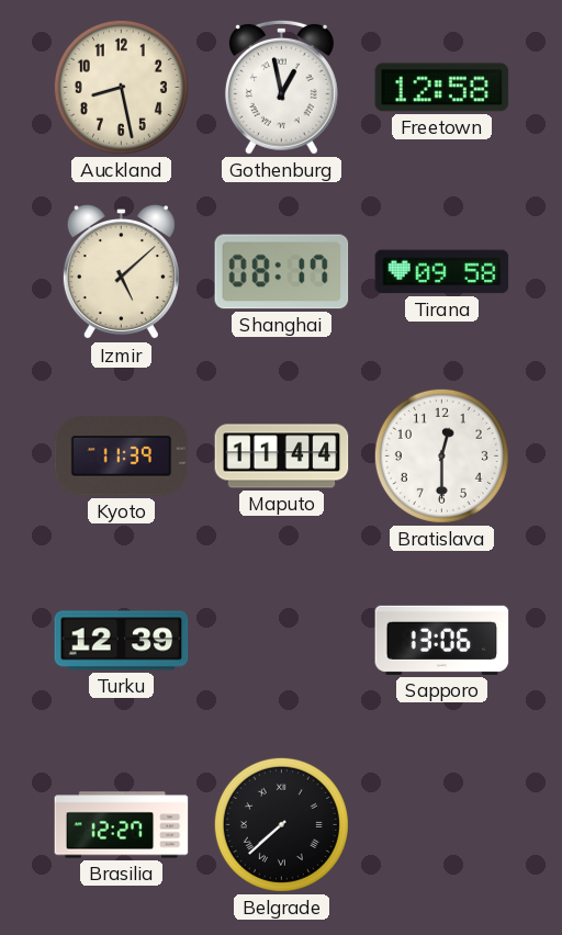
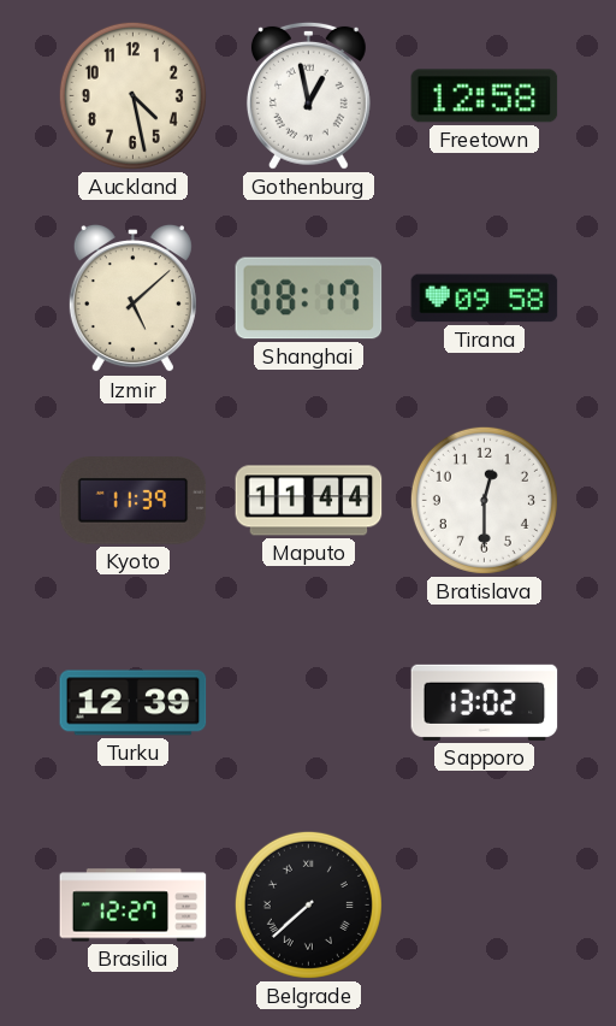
Auckland: 8:28 -> 4:28
Sapporo: 13:06 -> 13:02
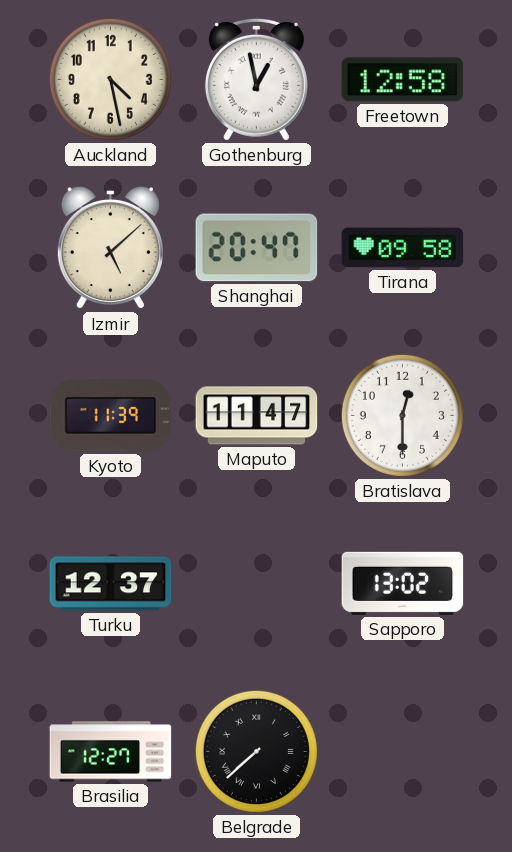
Shanghai: 08:17 -> 20:47
Maputo: 11:44 -> 11:47
Turku: 12:39 -> 12:37
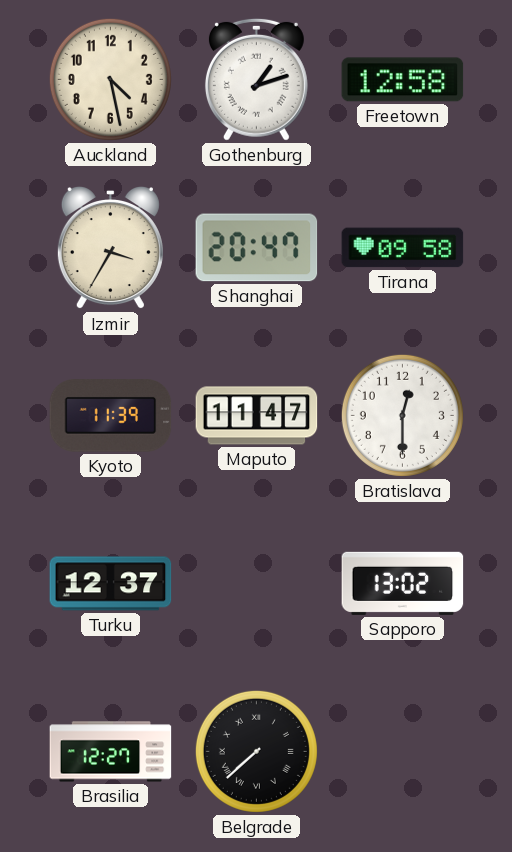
Gothenburg: 12:58 -> 1:12
Izmir: 5:08 -> 3:35
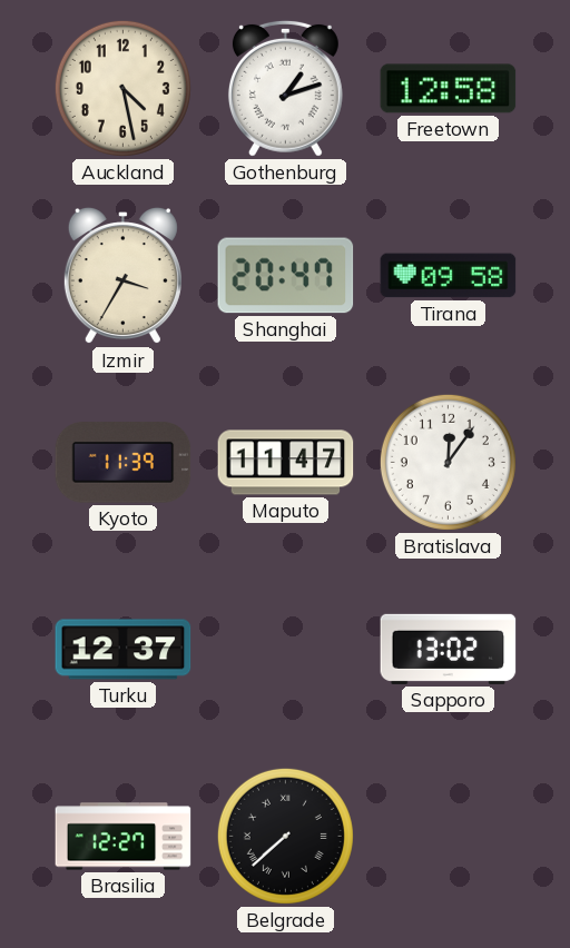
Bratislava: 12:30 -> 12:06
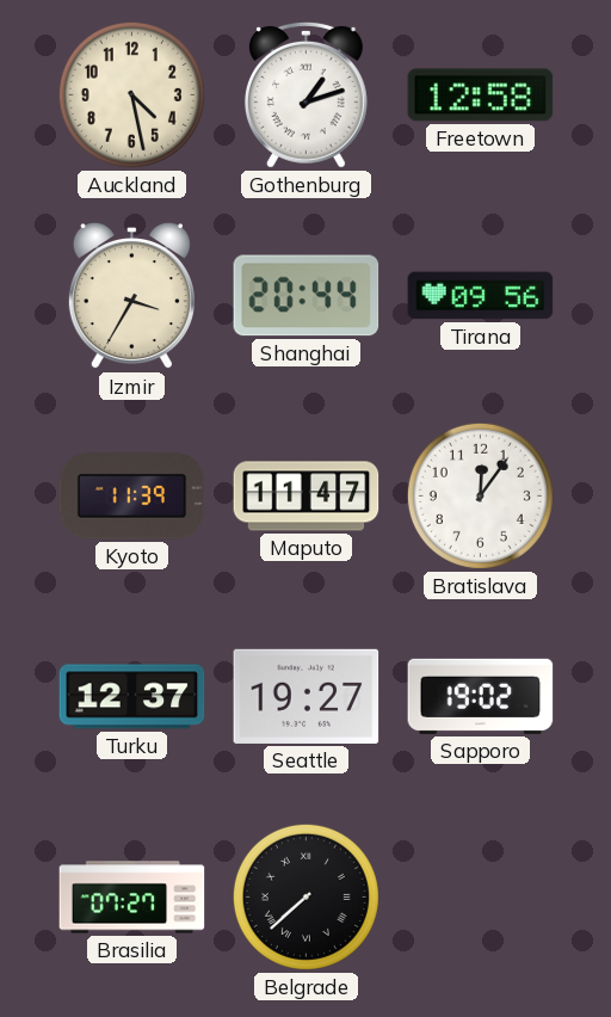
Shanghai: 20:47 -> 20:44
Tirana: 09:58 -> 09:56
Seattle: none -> 19:27
Sapporo: 13:02 -> 19:02
Brasilia: 12:27 -> 07:27
